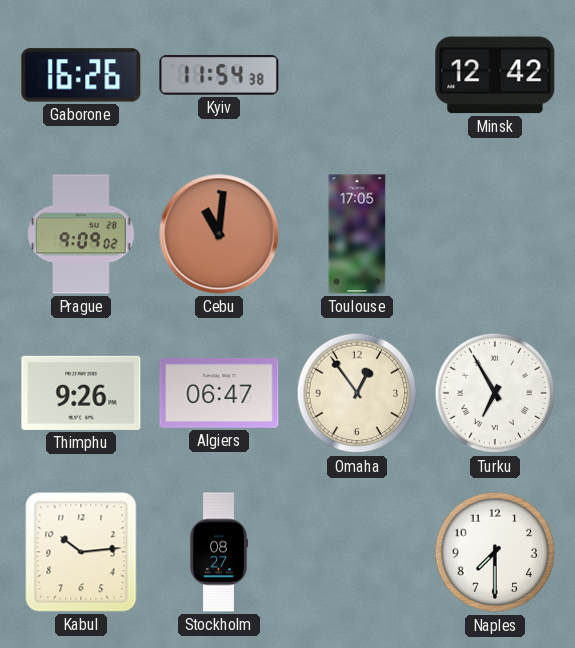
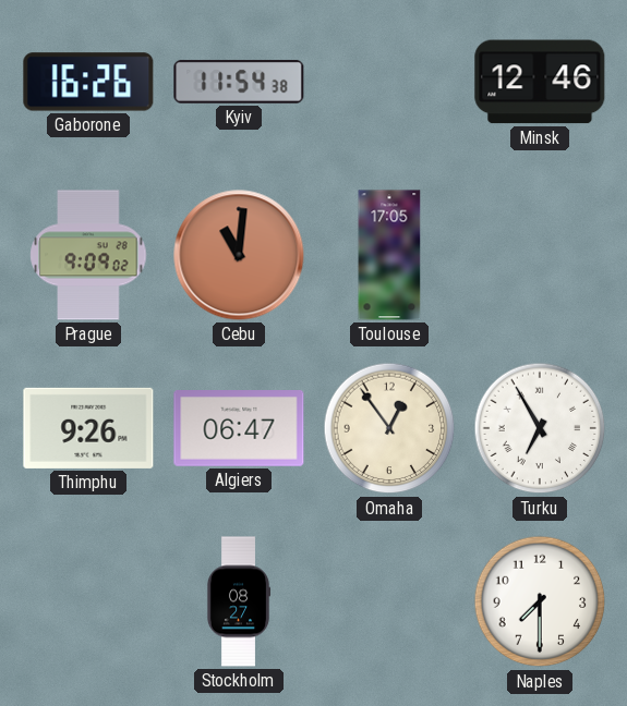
Minsk: 12:42 -> 12:46
Kabul: 10:14 -> none
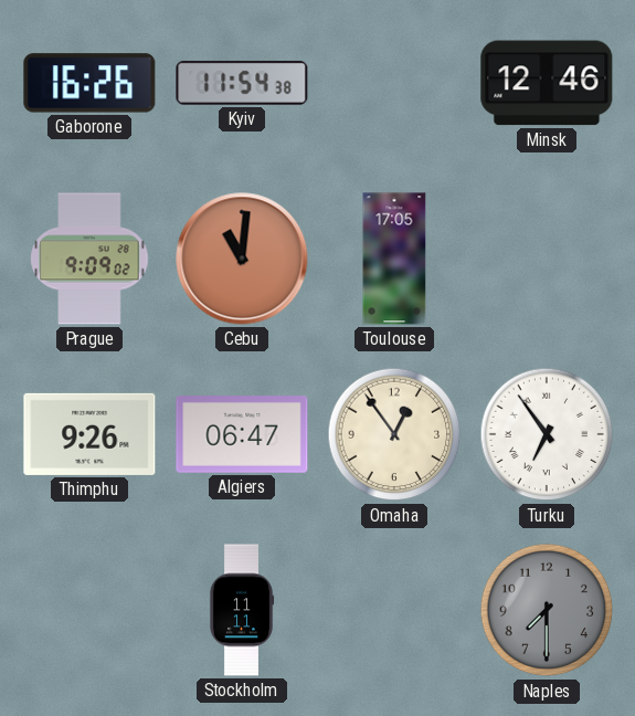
Turku: 6:55 -> 6:54
Stockholm: 08:27 -> 11:11
Naples dial: white -> grey
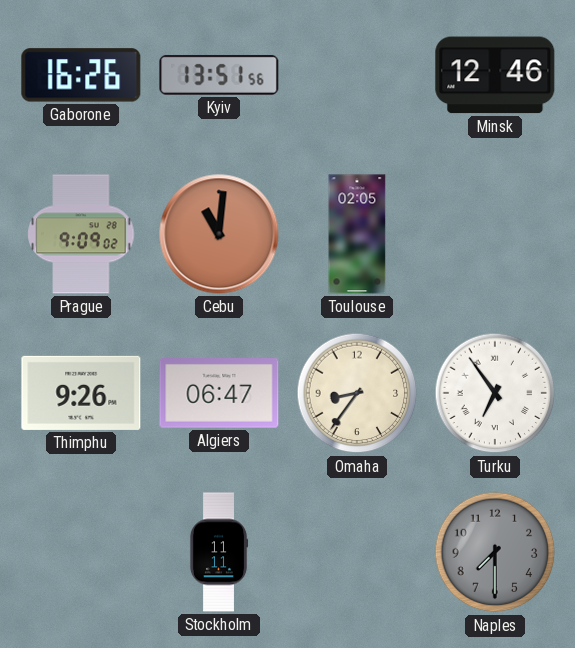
Kyiv: 11:54 -> 13:51
Toulouse: 17:05 -> 02:05
Omaha: 12:54 -> 8:36
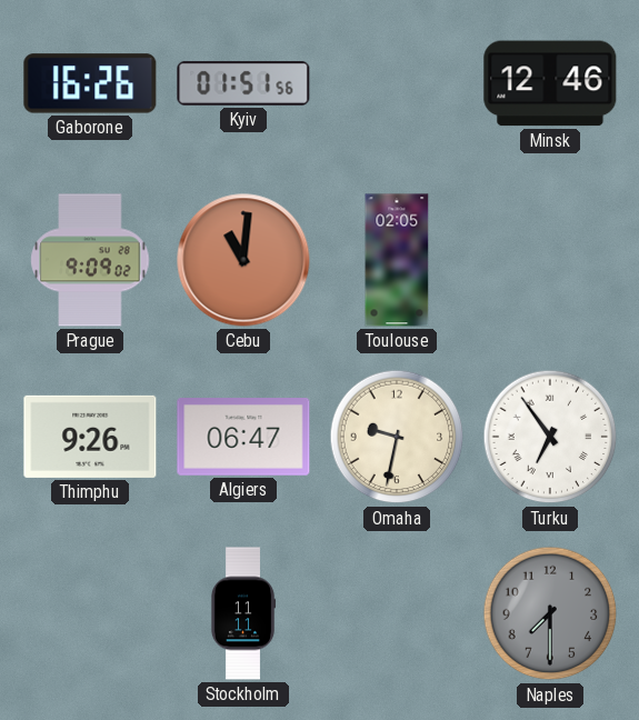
Kyiv: 13:51 -> 01:51
Omaha: 8:36 -> 9:32
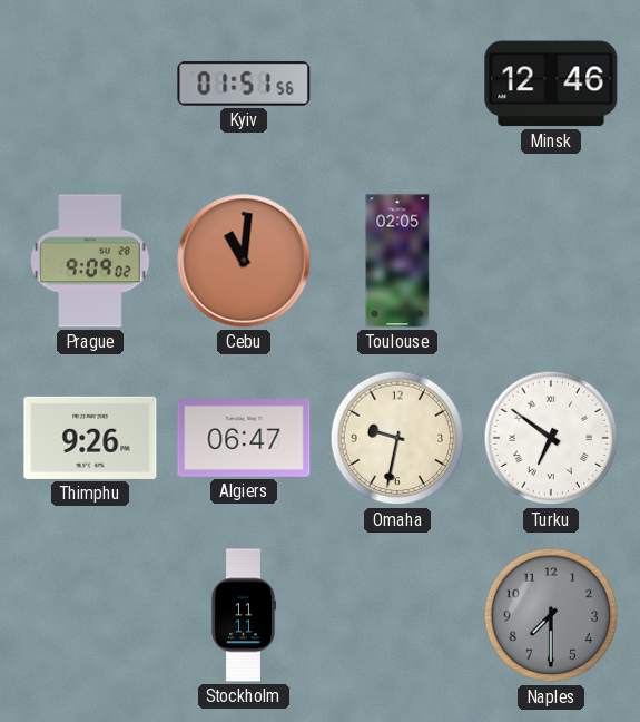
Gaborone: 16:26 -> none
Turku: 6:54 -> 6:51
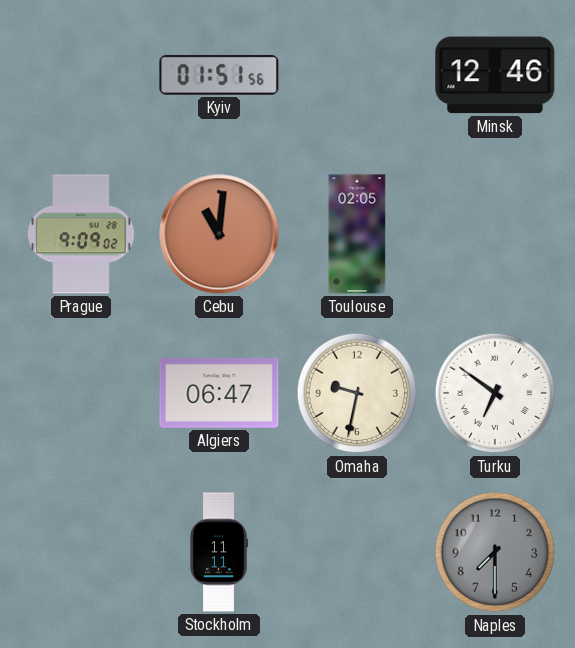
Thimphu: 9:26 -> none
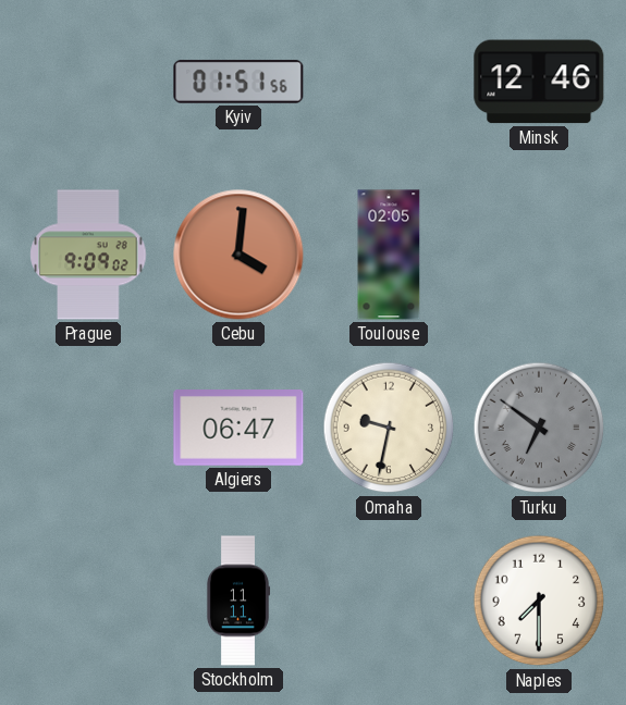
Cebu: 11:01 -> 4:01
Turku dial: white -> grey
Naples dial: grey -> white
